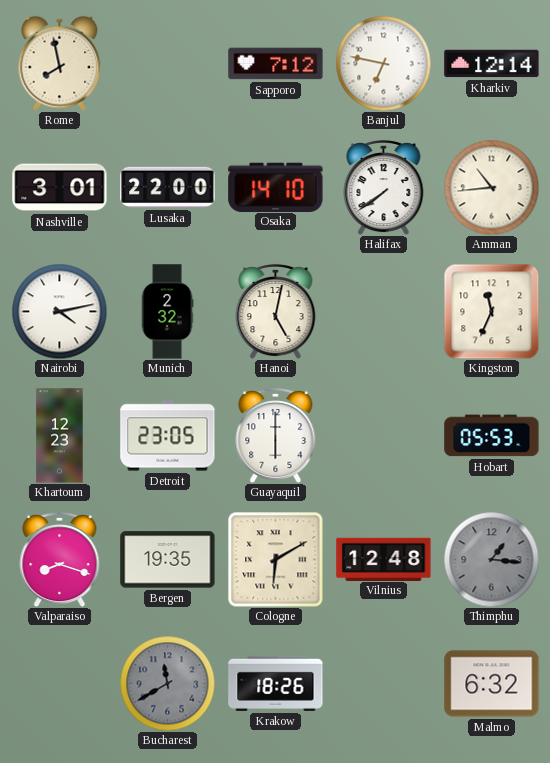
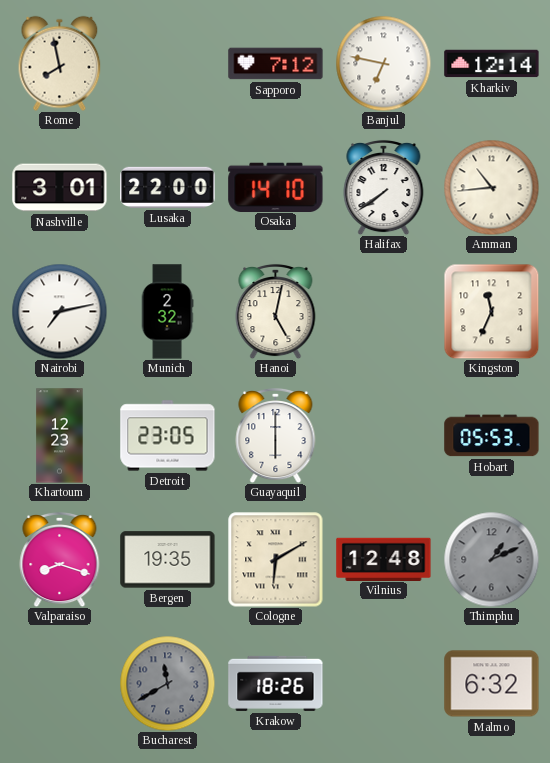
Nairobi: 4:13 -> 7:13
Thimphu: 1:16 -> 1:11
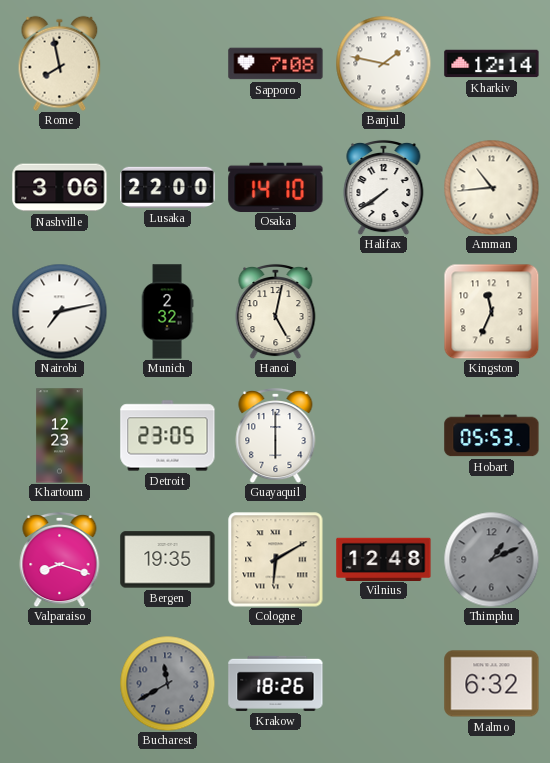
Sapporo: 7:12 -> 7:08
Banjul: 6:47 -> 1:47
Nashville: 3:01 -> 3:06
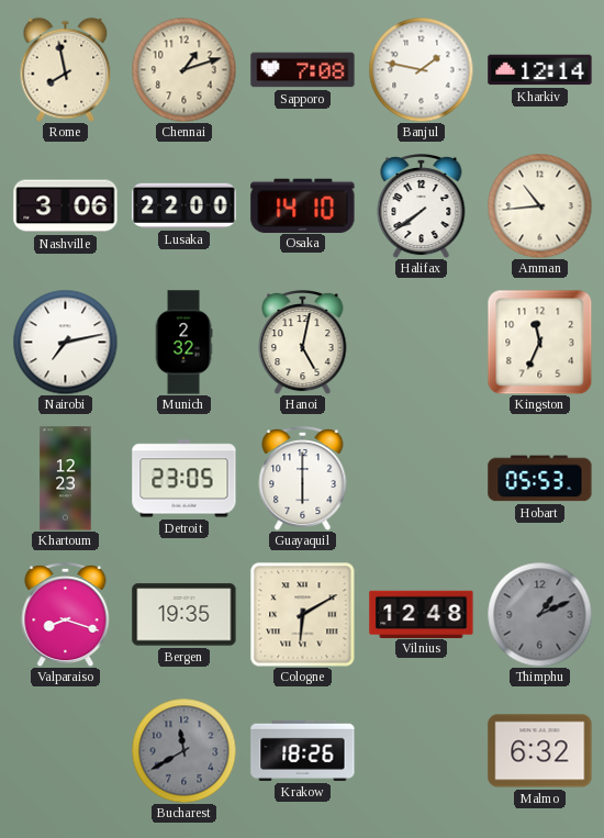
Chennai: none -> 1:12
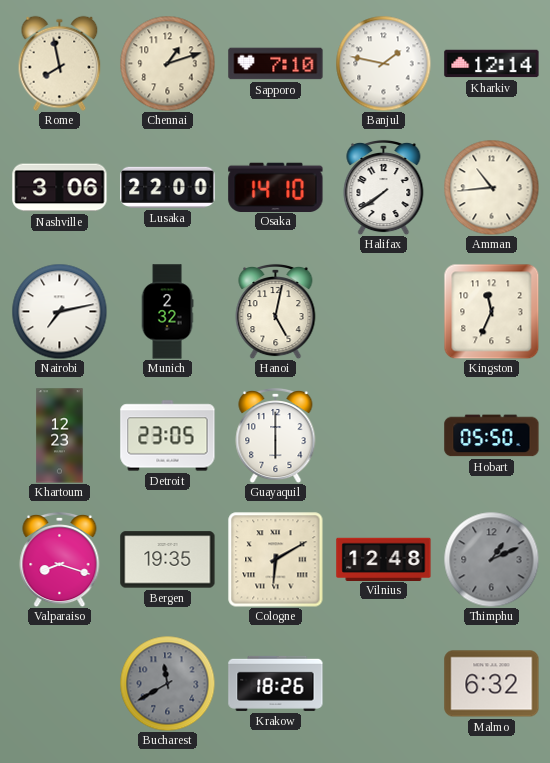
Sapporo: 7:08 -> 7:10
Hobart: 05:53 -> 05:50
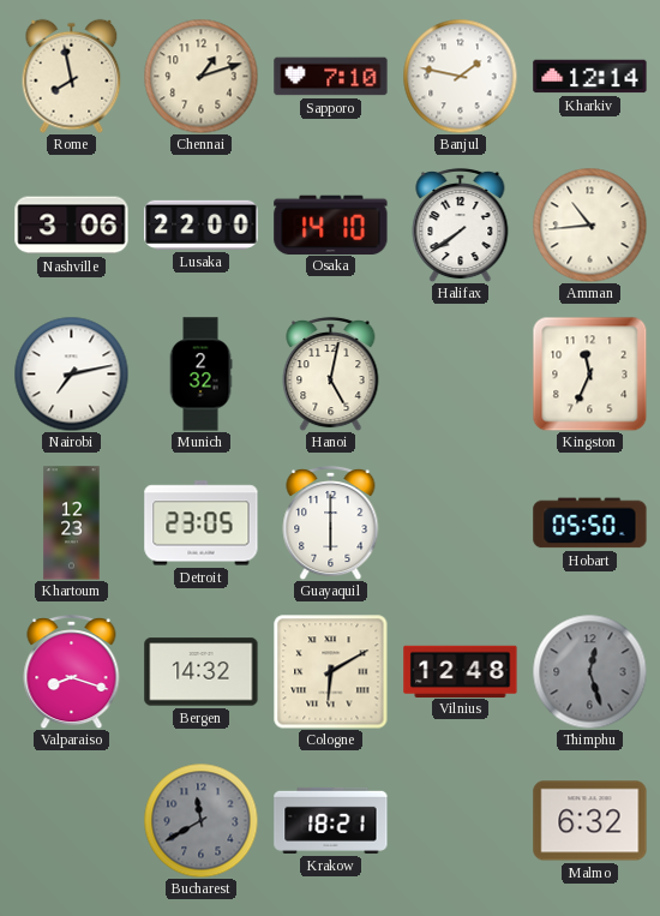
Bergen: 19:35 -> 14:32
Thimphu: 1:11 -> 12:27
Krakow: 18:26 -> 18:21
